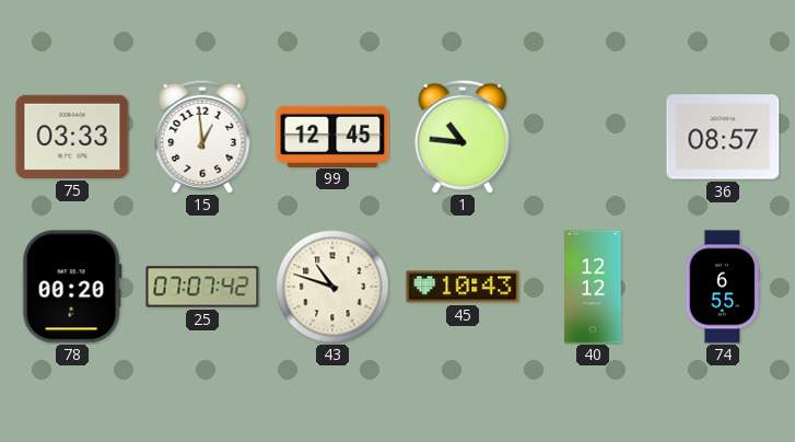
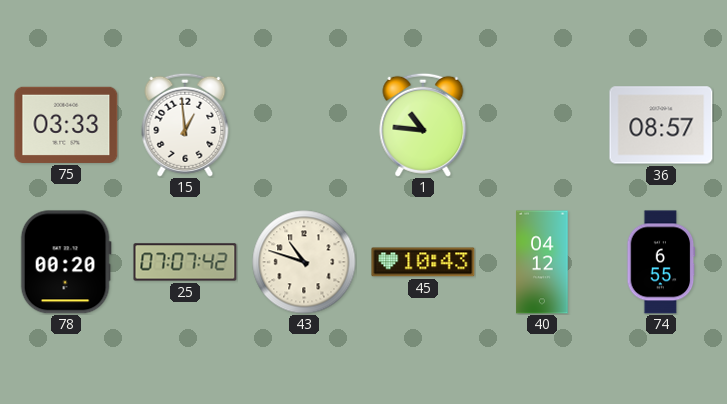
99: 12:45 -> none
40: 12:12 -> 04:12
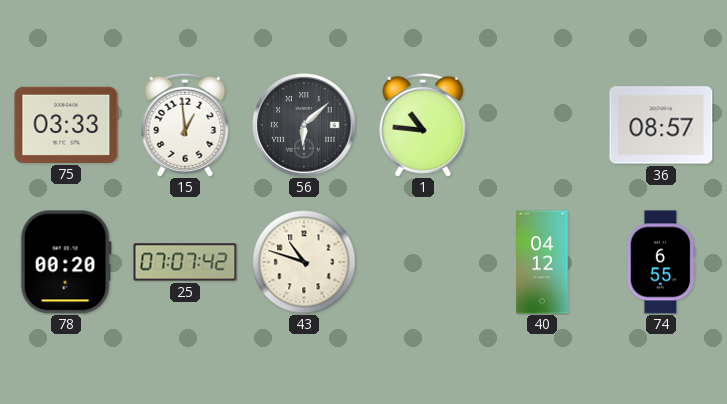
56: none -> 6:08
45: 10:43 -> none
